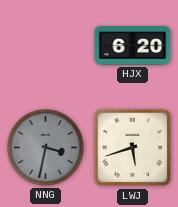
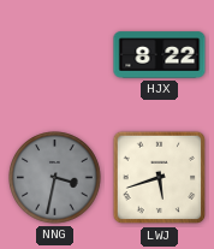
HJX: 6:20 -> 8:22
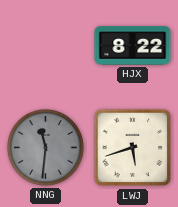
NNG: 3:32 -> 11:31
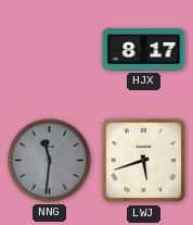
HJX: 8:22 -> 8:17
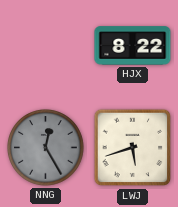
HJX: 8:17 -> 8:22
NNG: 11:31 -> 12:25
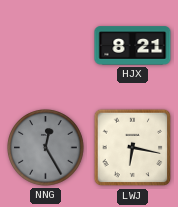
HJX: 8:22 -> 8:21
LWJ: 5:42 -> 6:17
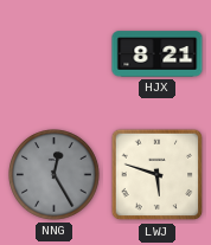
LWJ: 6:17 -> 5:48
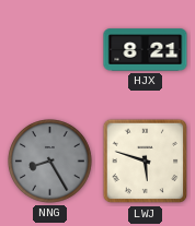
NNG: 12:25 -> 8:25
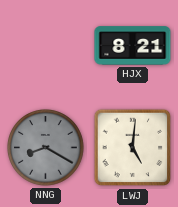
NNG: 8:25 -> 8:20
LWJ: 5:48 -> 5:01
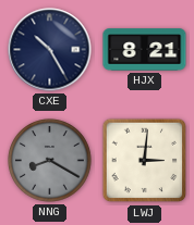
CXE: none -> 10:25
LWJ: 5:01 -> 3:01
